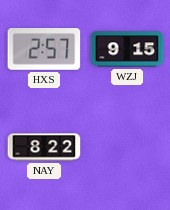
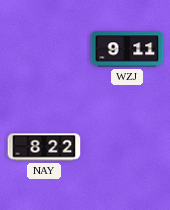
HXS: 2:57 -> none
WZJ: 9:15 -> 9:11
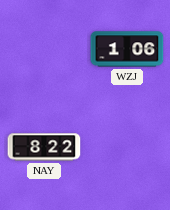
WZJ: 9:11 -> 1:06
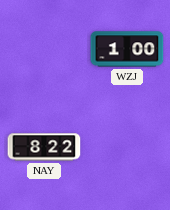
WZJ: 1:06 -> 1:00
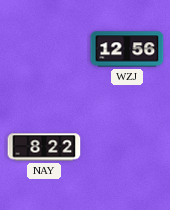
WZJ: 1:00 -> 12:56
